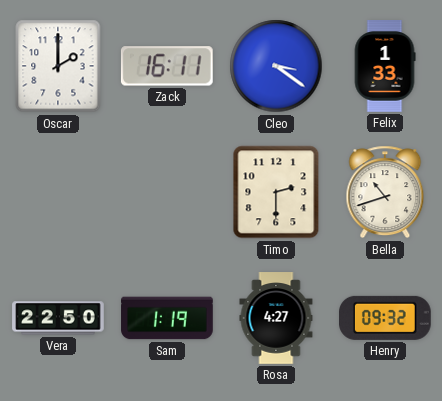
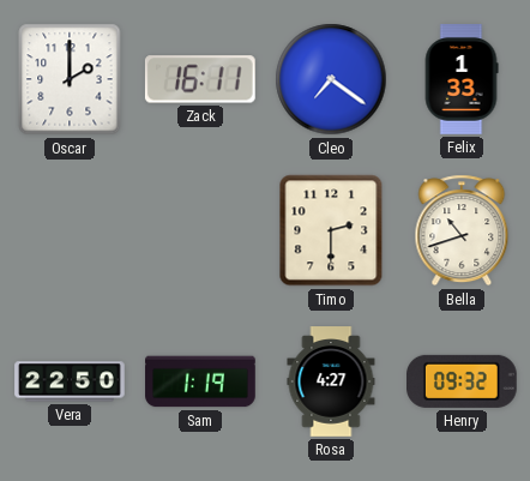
Cleo: 3:21 -> 7:21
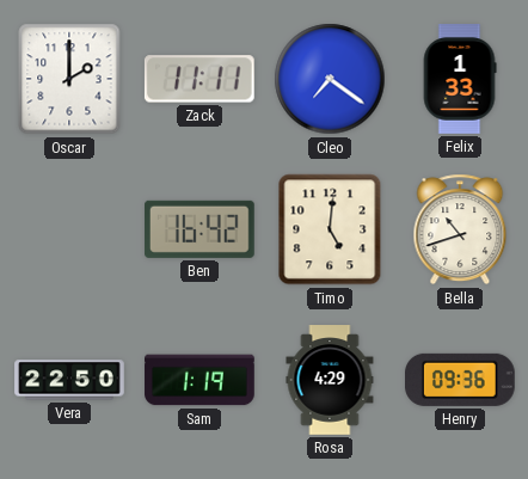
Zack: 16:11 -> 11:11
Ben: none -> 16:42
Timo: 2:30 -> 5:01
Rosa: 4:27 -> 4:29
Henry: 09:32 -> 09:36
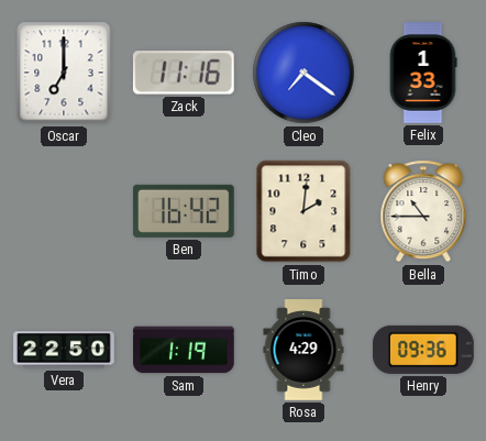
Oscar: 2:00 -> 7:00
Zack: 11:11 -> 11:16
Timo: 5:01 -> 2:01
Bella: 10:42 -> 10:45
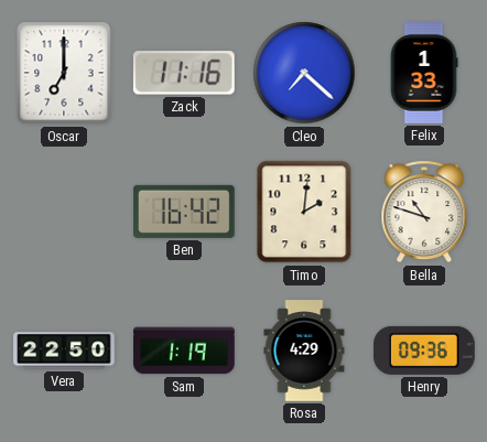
Cleo: 7:21 -> 7:22
Bella: 10:45 -> 10:48
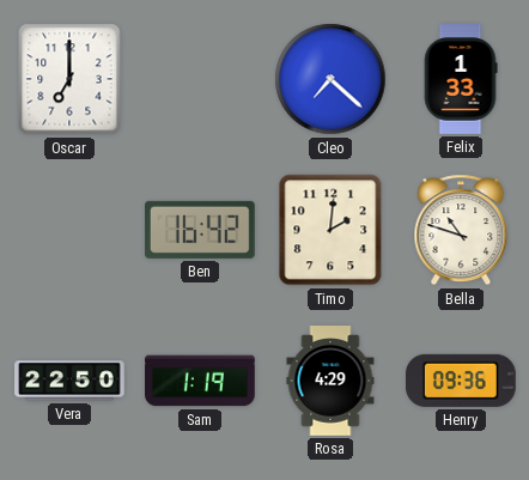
Zack: 11:16 -> none
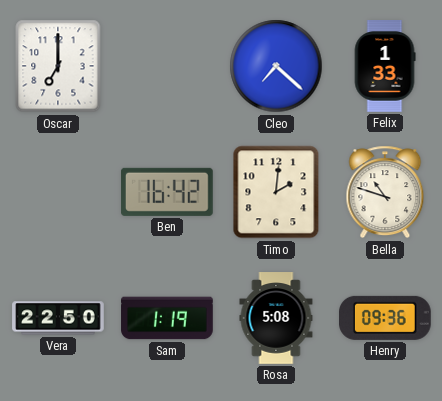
Rosa: 4:29 -> 5:08
